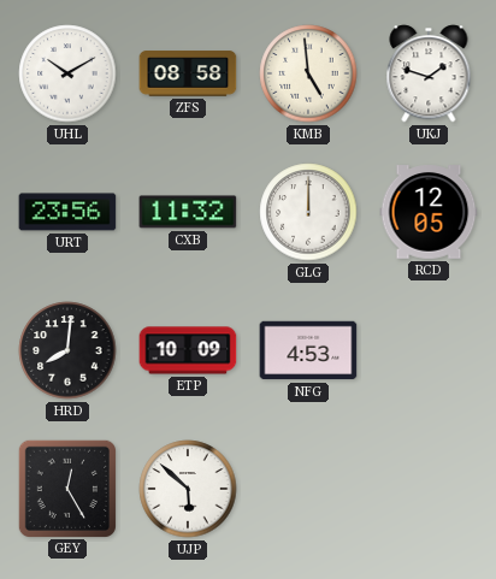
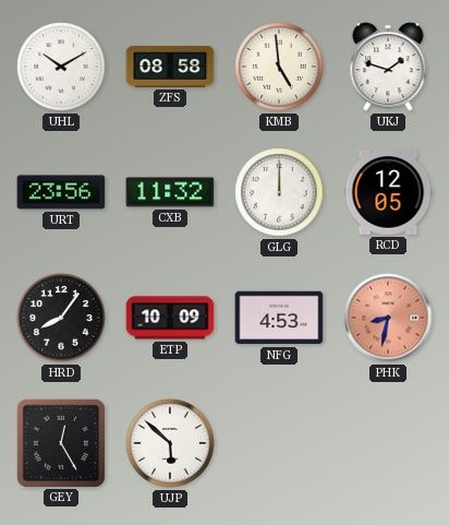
HRD: 8:01 -> 8:06
PHK: none -> 8:32
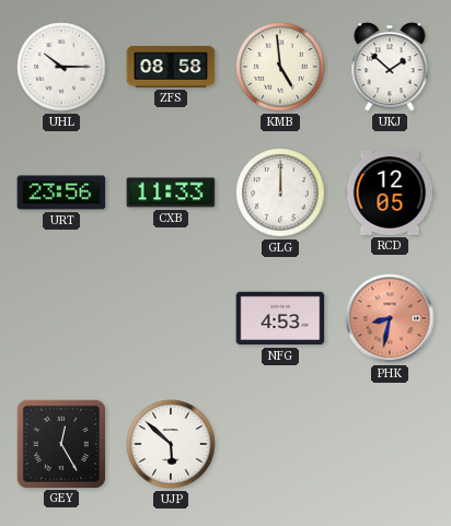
UHL: 10:10 -> 10:15
UKJ: 1:48 -> 1:52
CXB: 11:32 -> 11:33
HRD: 8:06 -> none
ETP: 10:09 -> none
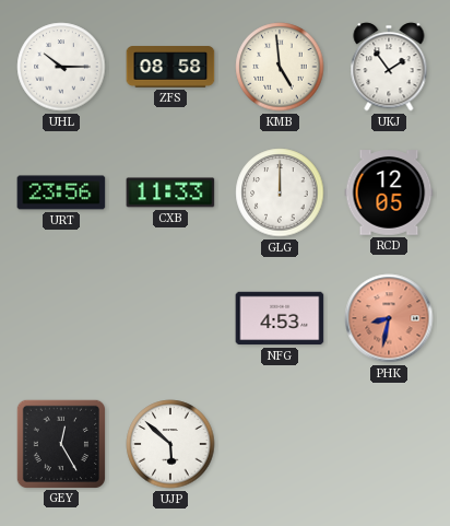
UKJ: 1:52 -> 1:54
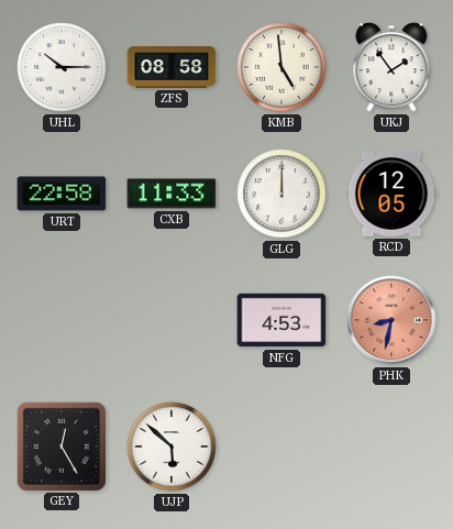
URT: 23:56 -> 22:58
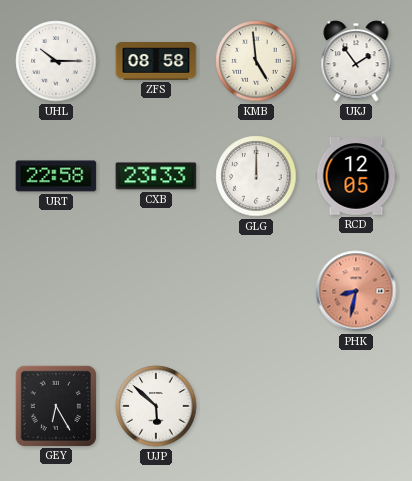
CXB: 11:33 -> 23:33
NFG: 4:53 -> none
GEY: 12:25 -> 6:25
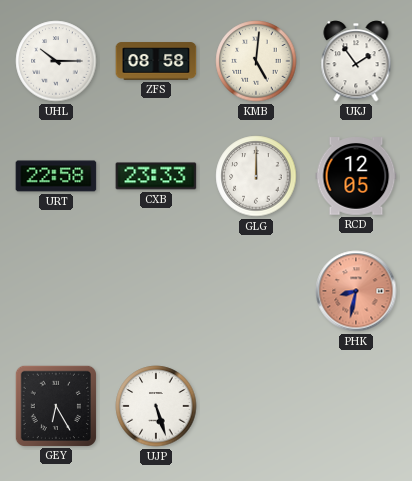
KMB: 4:59 -> 5:01
UJP: 5:52 -> 5:27
